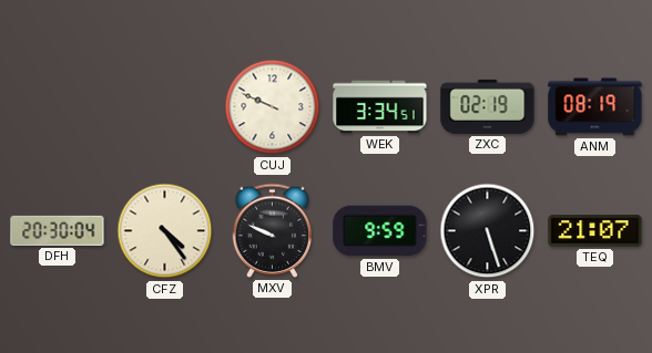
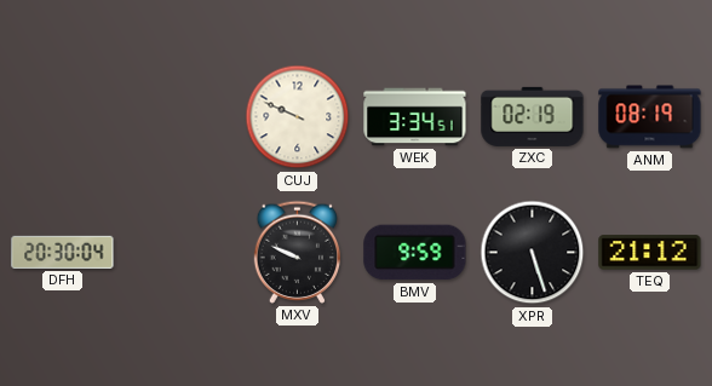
CFZ: 4:24 -> none
TEQ: 21:07 -> 21:12
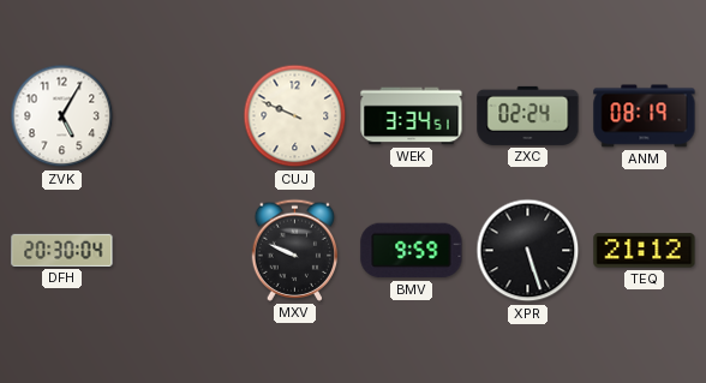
ZVK: none -> 5:05
ZXC: 02:19 -> 02:24
